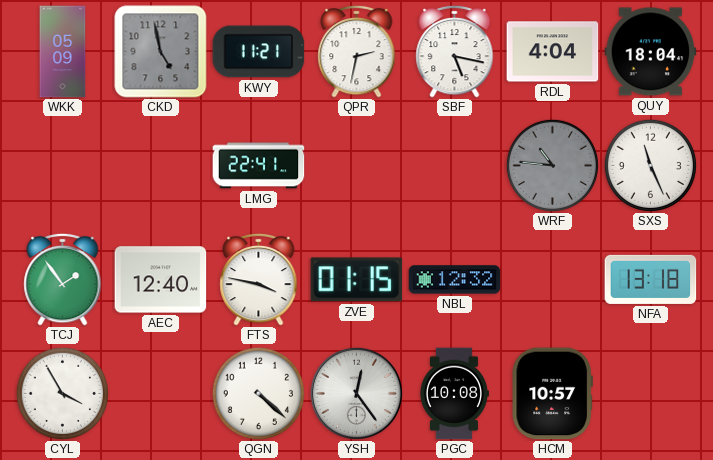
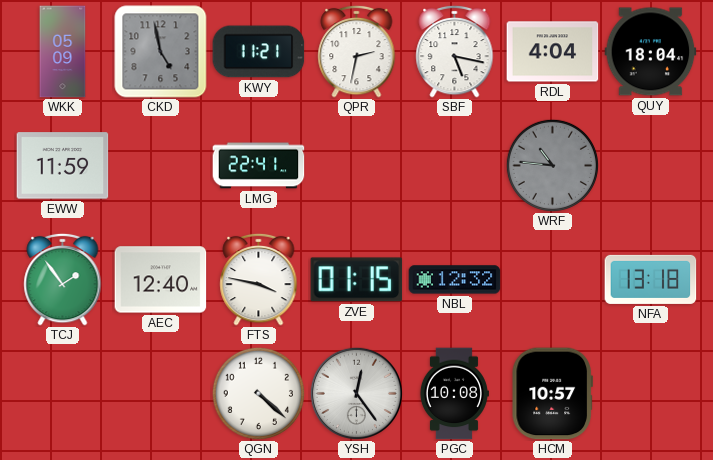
EWW: none -> 11:59
SXS: 11:26 -> none
CYL: 3:55 -> none
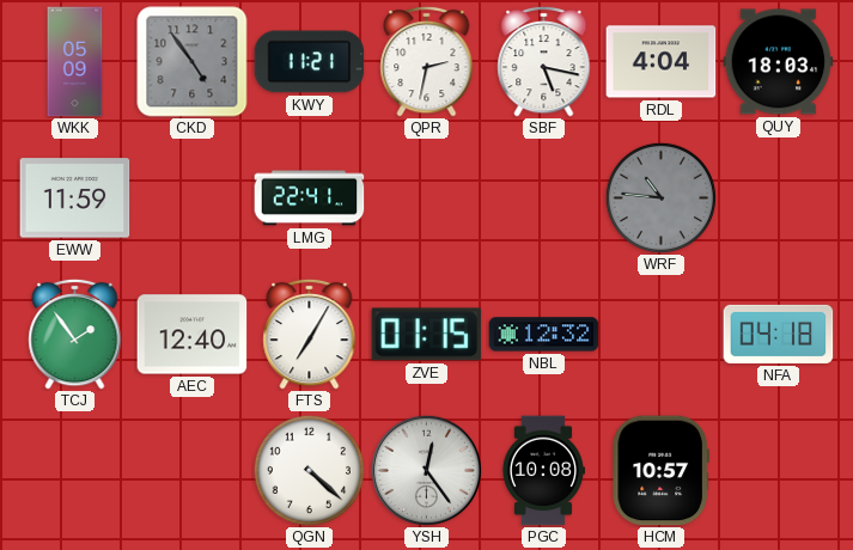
CKD: 4:58 -> 4:54
QUY: 18:04 -> 18:03
FTS: 3:47 -> 7:05
NFA: 13:18 -> 04:18
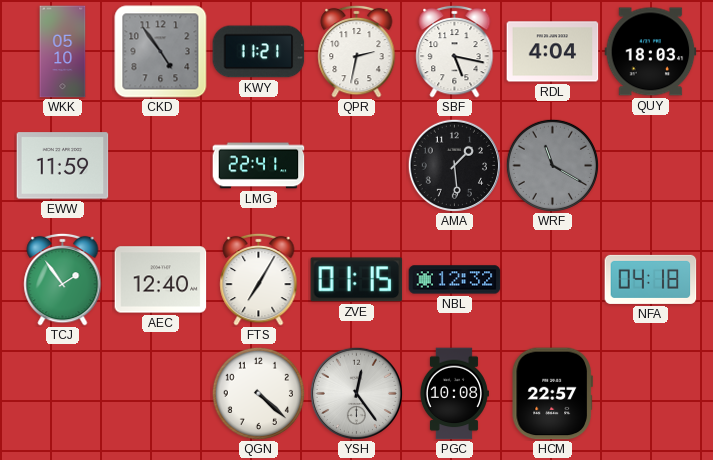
WKK: 05:09 -> 05:10
AMA: none -> 1:29
WRF: 10:46 -> 11:20
HCM: 10:57 -> 22:57
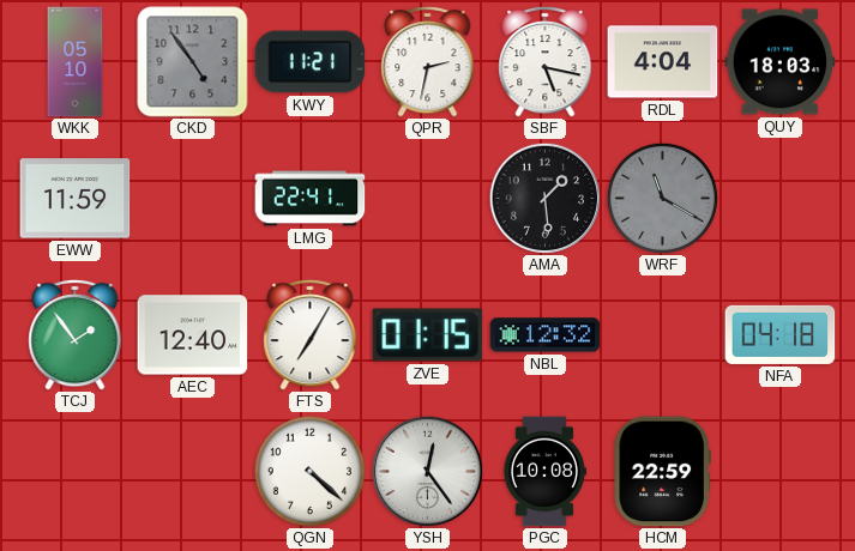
HCM: 22:57 -> 22:59
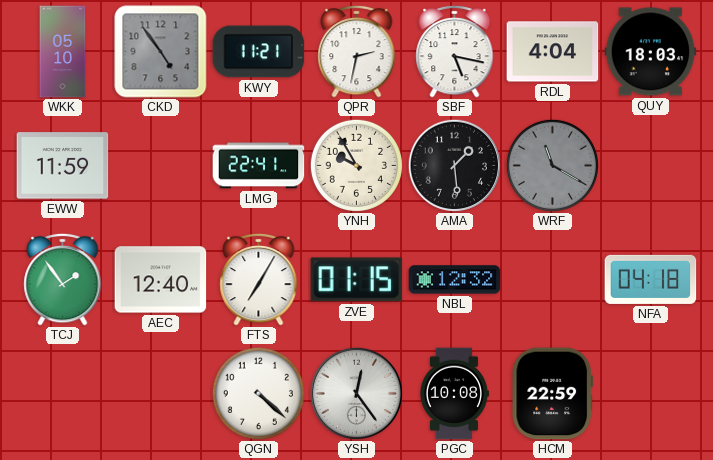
YNH: none -> 9:55
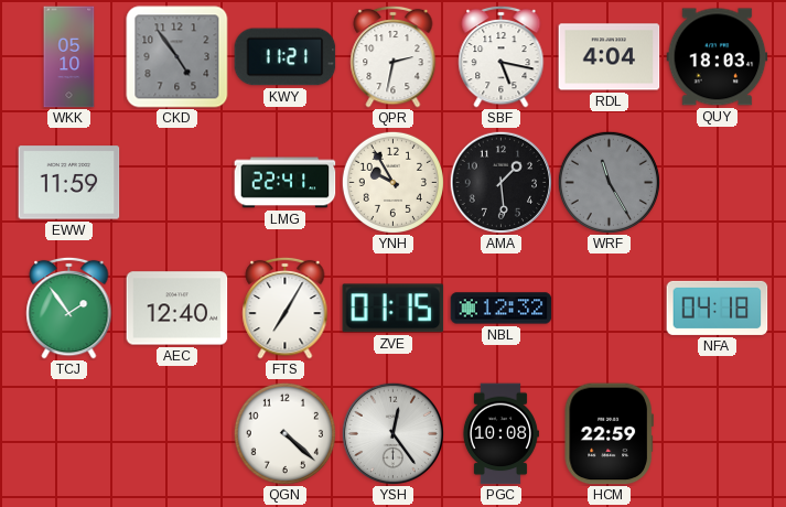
WRF: 11:20 -> 11:25
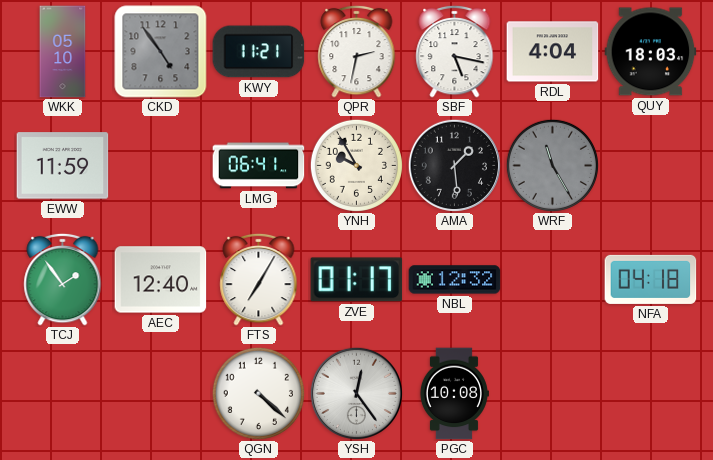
LMG: 22:41 -> 06:41
ZVE: 01:15 -> 01:17
HCM: 22:59 -> none
